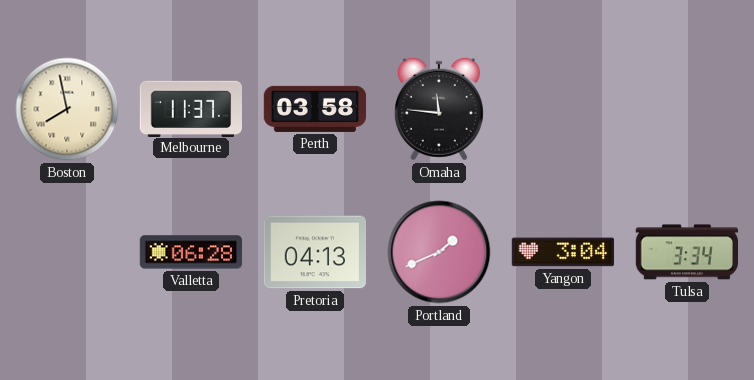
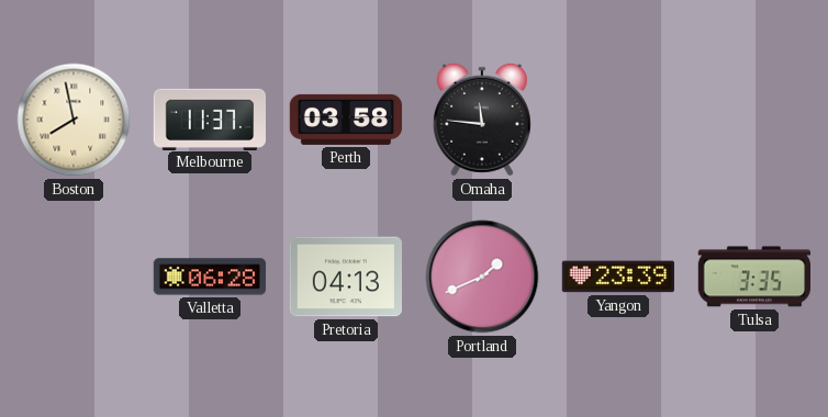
Yangon: 3:04 -> 23:39
Tulsa: 3:34 -> 3:35
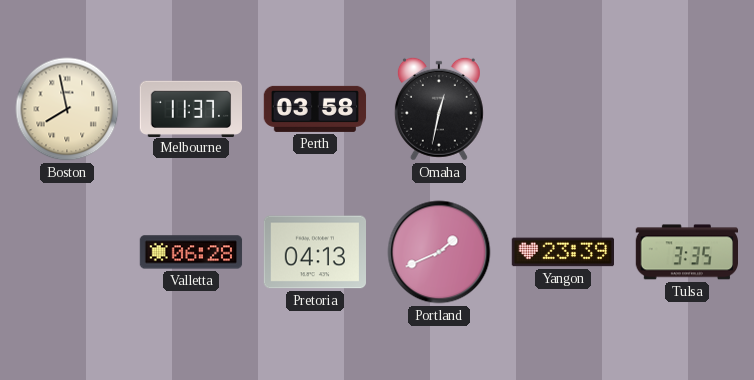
Omaha: 11:46 -> 12:32
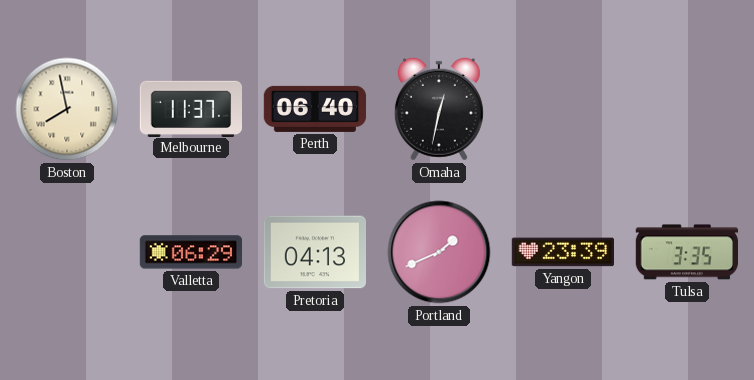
Perth: 03:58 -> 06:40
Valletta: 06:28 -> 06:29
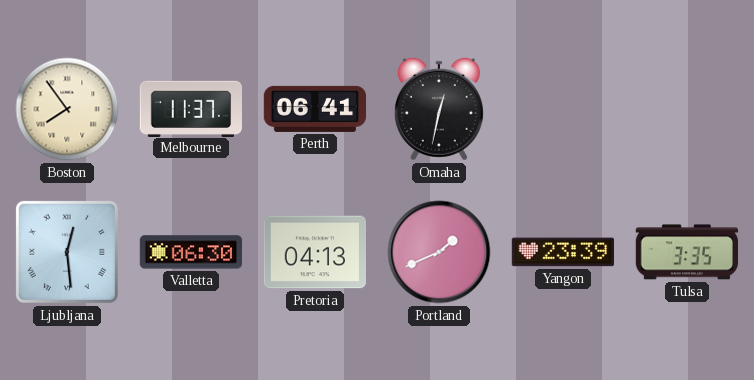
Boston: 7:58 -> 7:54
Perth: 06:40 -> 06:41
Ljubljana: none -> 12:29
Valletta: 06:29 -> 06:30
